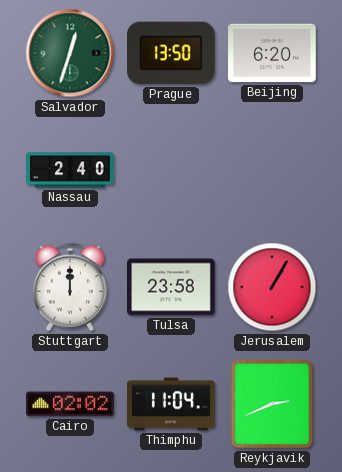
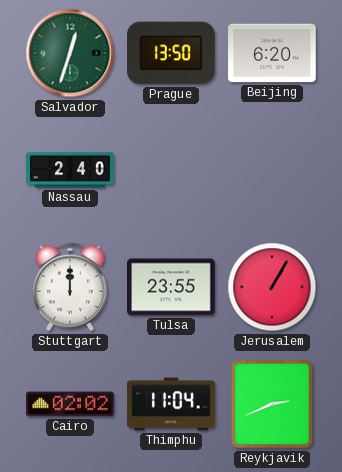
Tulsa: 23:58 -> 23:55
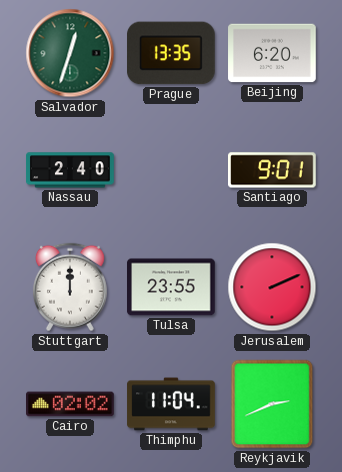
Prague: 13:50 -> 13:35
Santiago: none -> 9:01
Jerusalem: 1:05 -> 2:11
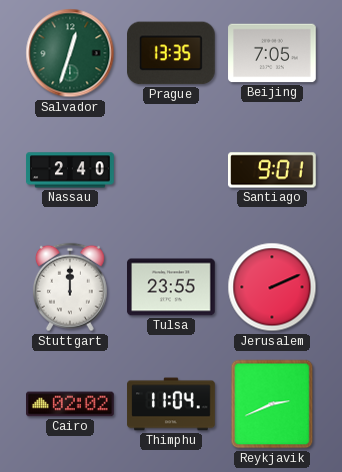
Beijing: 6:20 -> 7:05
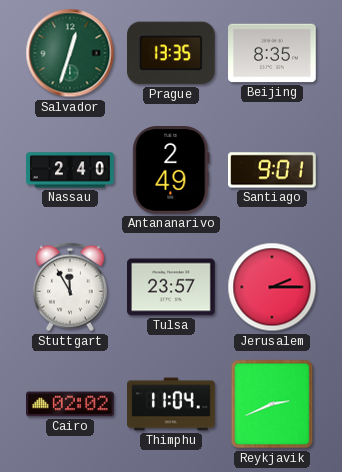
Beijing: 7:05 -> 8:35
Antananarivo: none -> 2:49
Stuttgart: 12:00 -> 11:55
Tulsa: 23:55 -> 23:57
Jerusalem: 2:11 -> 2:15
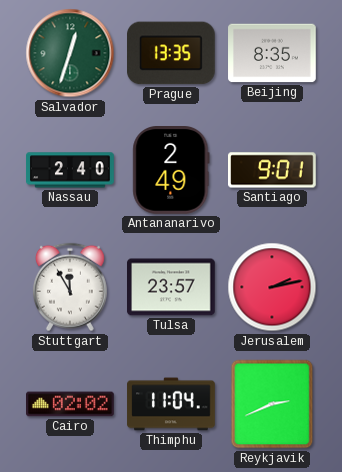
Jerusalem: 2:15 -> 2:13
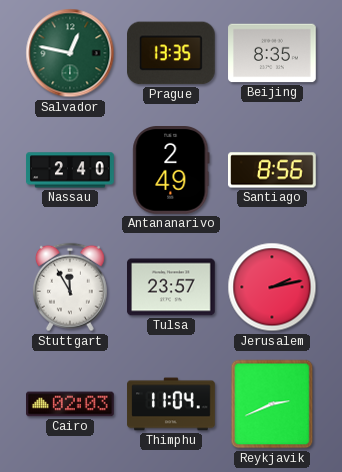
Salvador: 12:33 -> 12:47
Santiago: 9:01 -> 8:56
Cairo: 02:02 -> 02:03
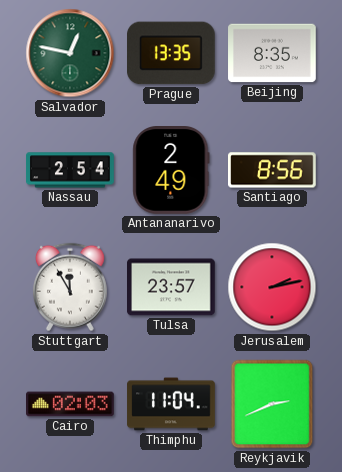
Nassau: 2:40 -> 2:54
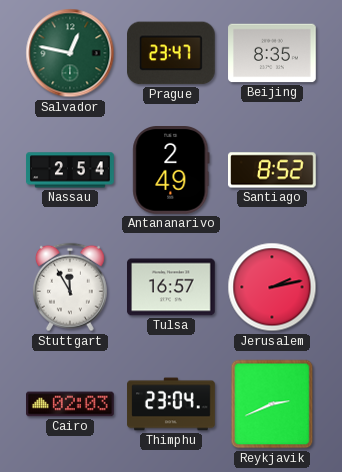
Prague: 13:35 -> 23:47
Santiago: 8:56 -> 8:52
Tulsa: 23:57 -> 16:57
Thimphu: 11:04 -> 23:04
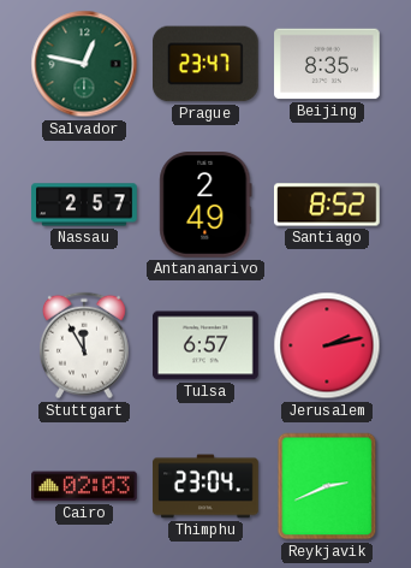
Nassau: 2:54 -> 2:57
Tulsa: 16:57 -> 6:57
